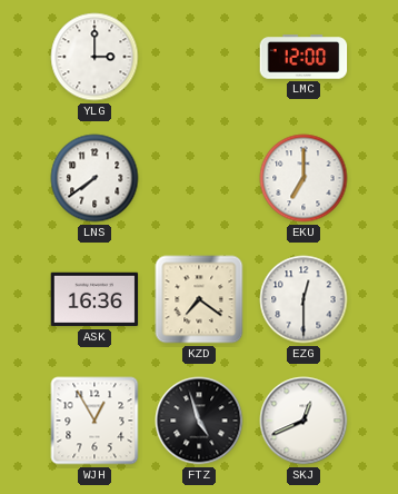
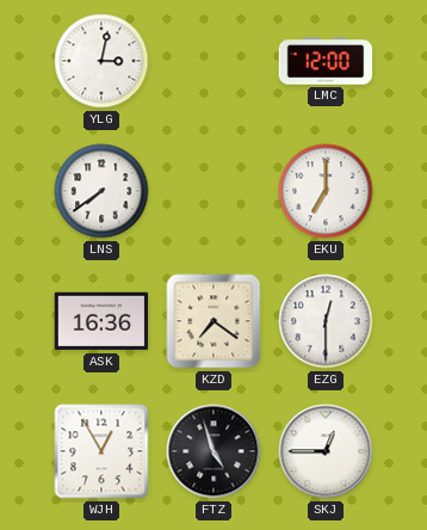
YLG: 3:00 -> 3:02
SKJ: 12:41 -> 12:45
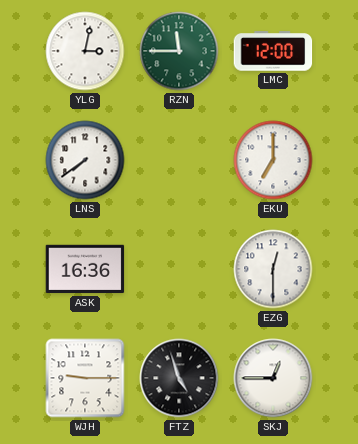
RZN: none -> 11:45
KZD: 7:21 -> none
WJH: 12:55 -> 9:15
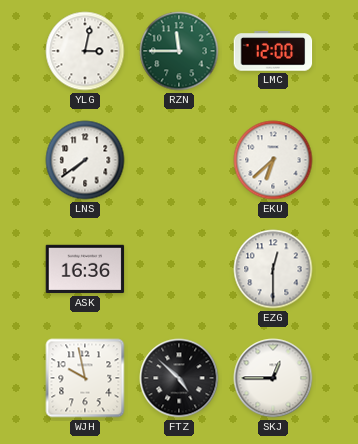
EKU: 7:00 -> 6:38
WJH: 9:15 -> 9:58
FTZ: 4:57 -> 4:52
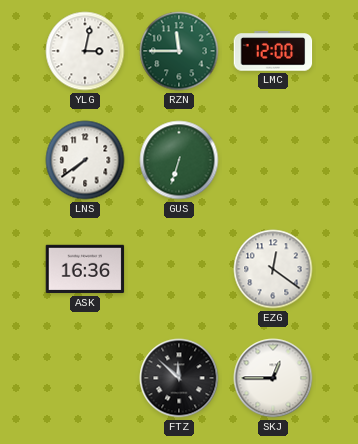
GUS: none -> 6:33
EKU: 6:38 -> none
EZG: 12:30 -> 12:21
WJH: 9:58 -> none
FTZ: 4:52 -> 11:52
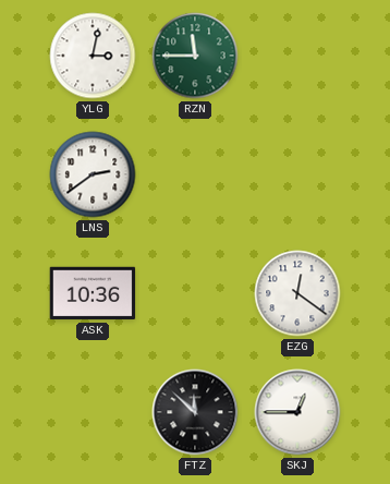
LMC: 12:00 -> none
LNS: 7:39 -> 2:39
GUS: 6:33 -> none
ASK: 16:36 -> 10:36
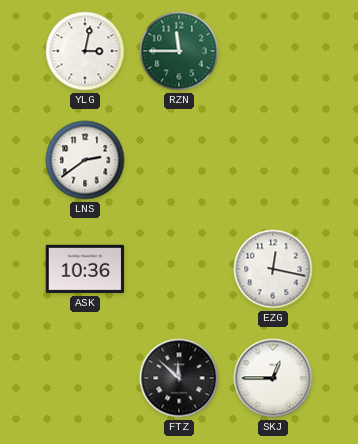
EZG: 12:21 -> 12:17
